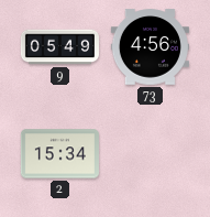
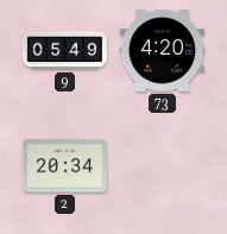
73: 4:56 -> 4:20
2: 15:34 -> 20:34
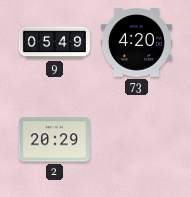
2: 20:34 -> 20:29
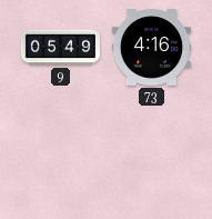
73: 4:20 -> 4:16
2: 20:29 -> none
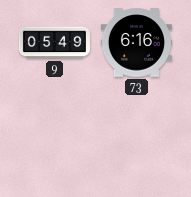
73: 4:16 -> 6:16
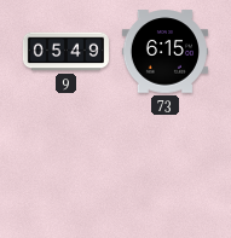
73: 6:16 -> 6:15
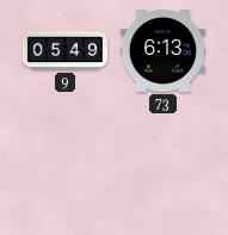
73: 6:15 -> 6:13
